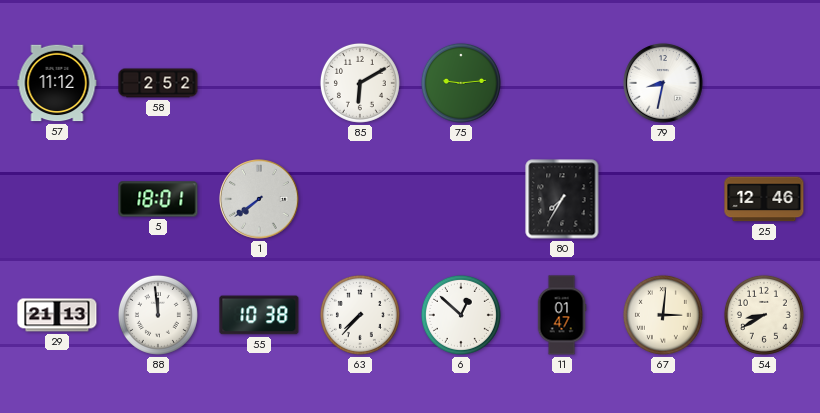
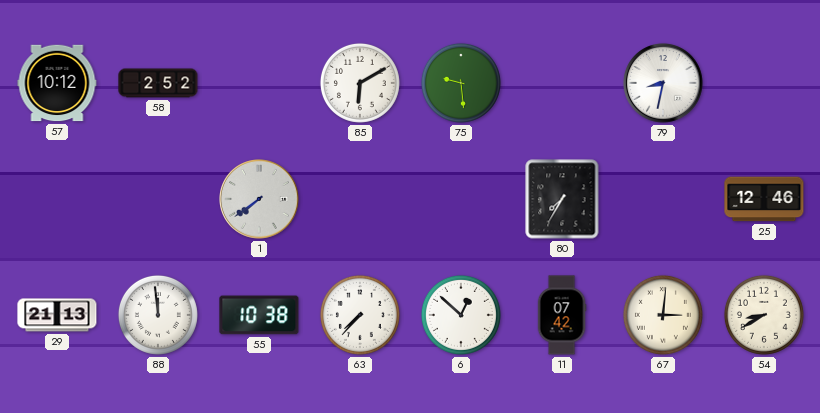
57: 11:12 -> 10:12
75: 9:14 -> 9:29
5: 18:01 -> none
11: 01:47 -> 07:42
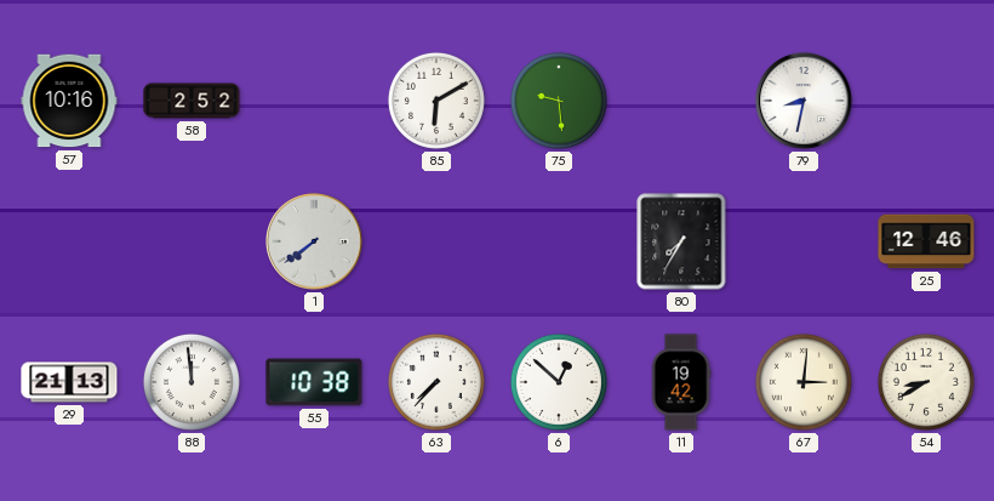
57: 10:12 -> 10:16
11: 07:42 -> 19:42
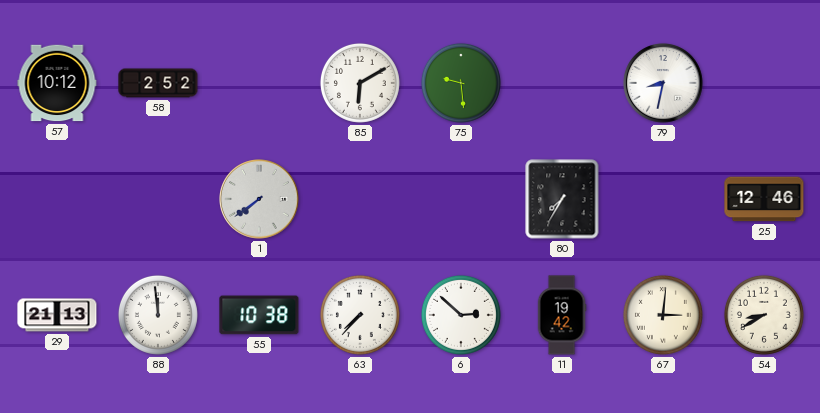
57: 10:16 -> 10:12
6: 12:52 -> 2:52
